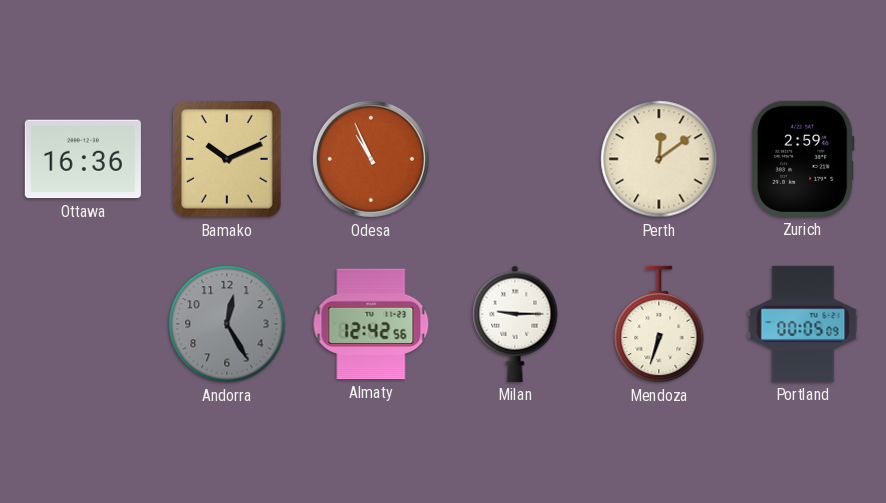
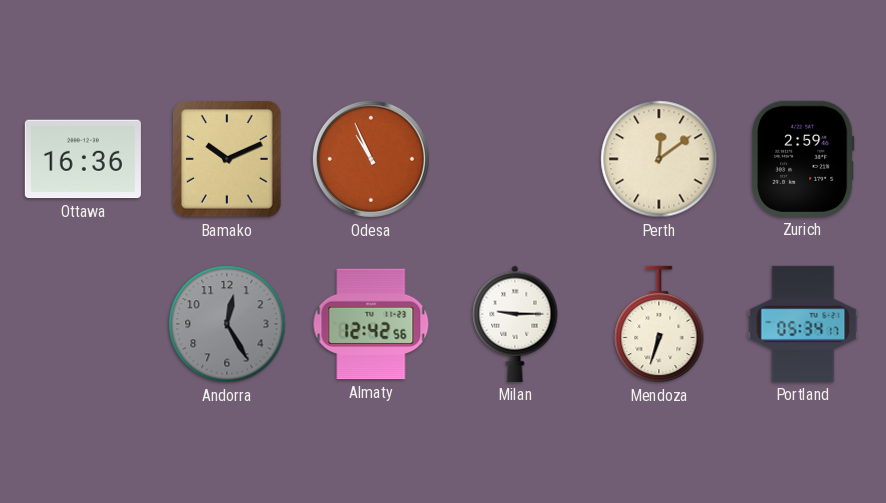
Portland: 00:05 -> 05:34
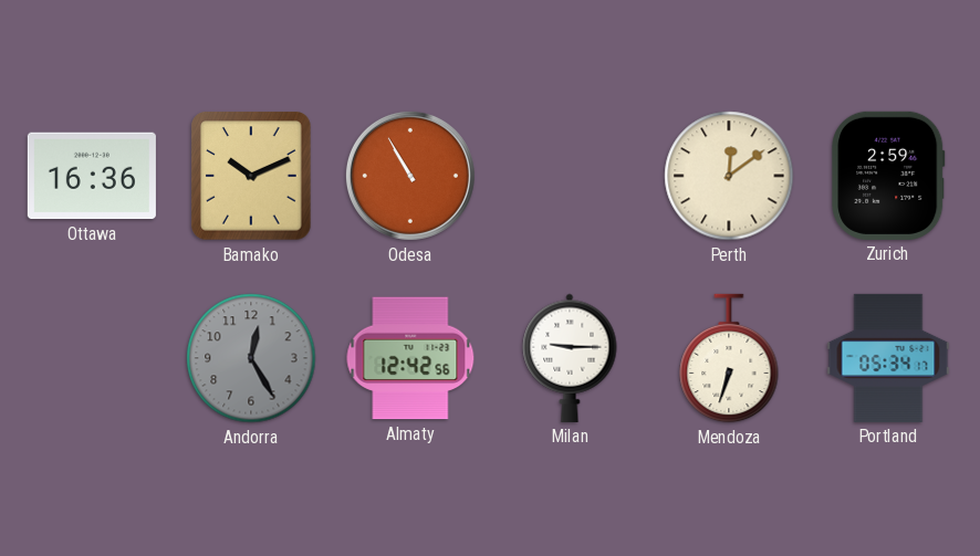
Odesa: 10:56 -> 10:55
